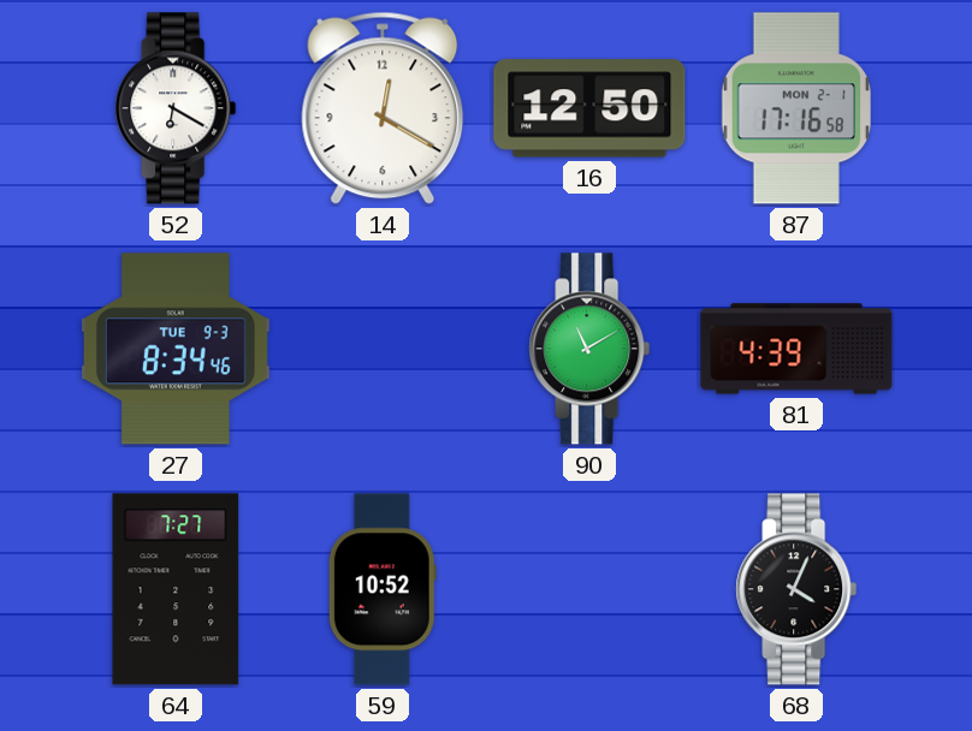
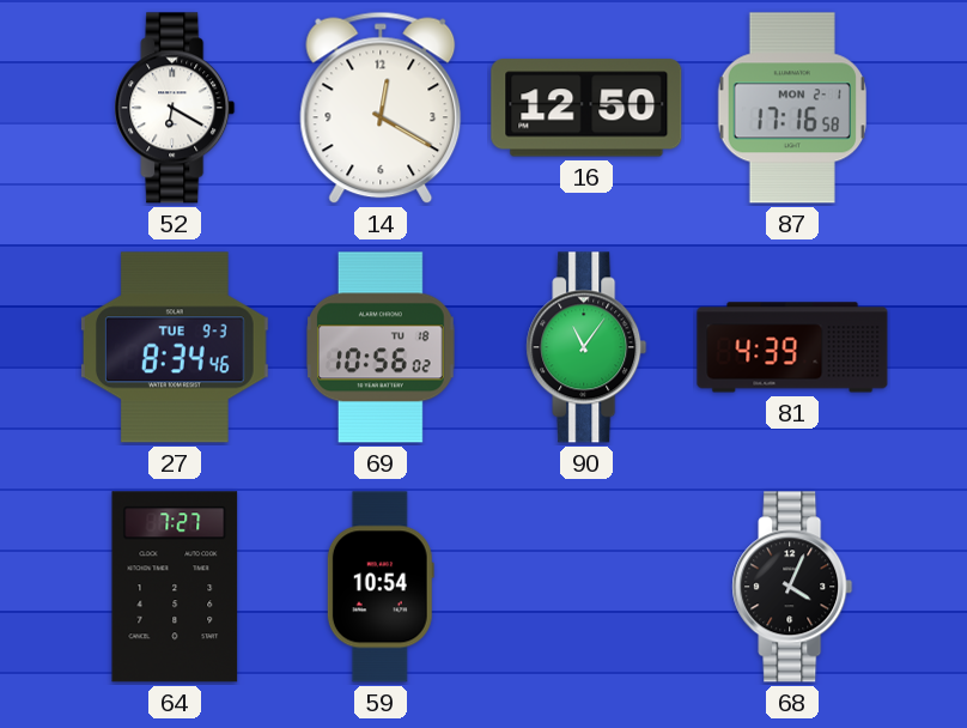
69: none -> 10:56
90: 11:10 -> 11:06
59: 10:52 -> 10:54
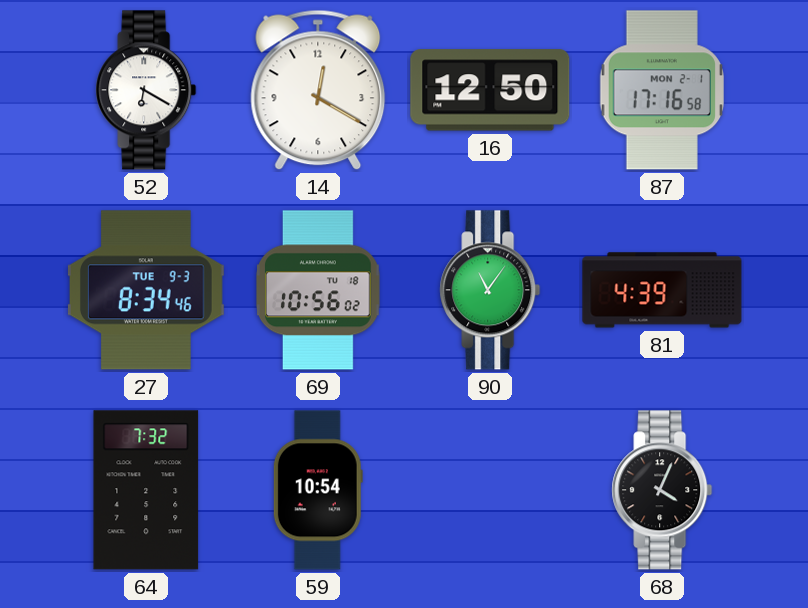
64: 7:27 -> 7:32
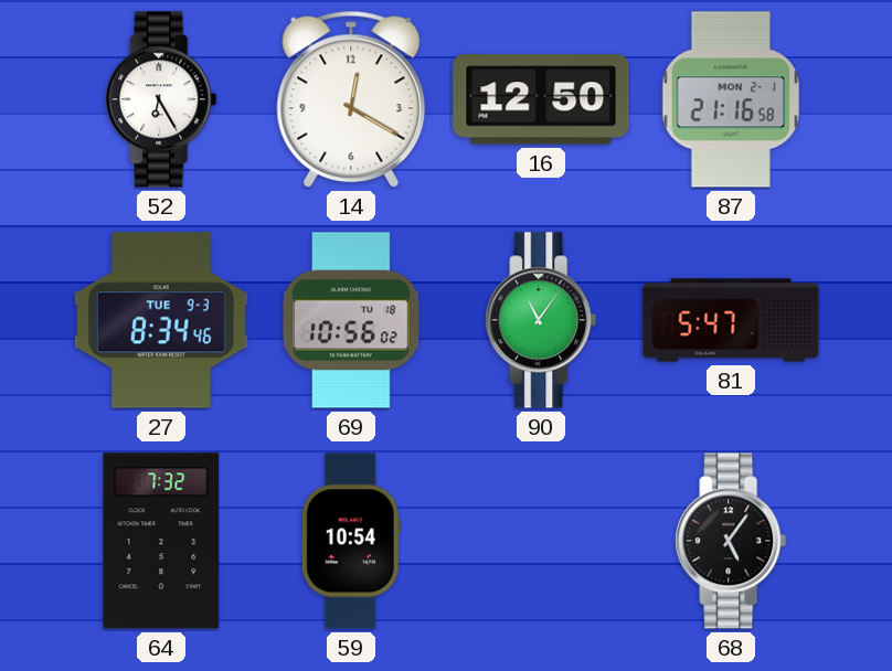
52: 6:20 -> 6:25
87: 17:16 -> 21:16
81: 4:39 -> 5:47
68: 4:04 -> 5:06
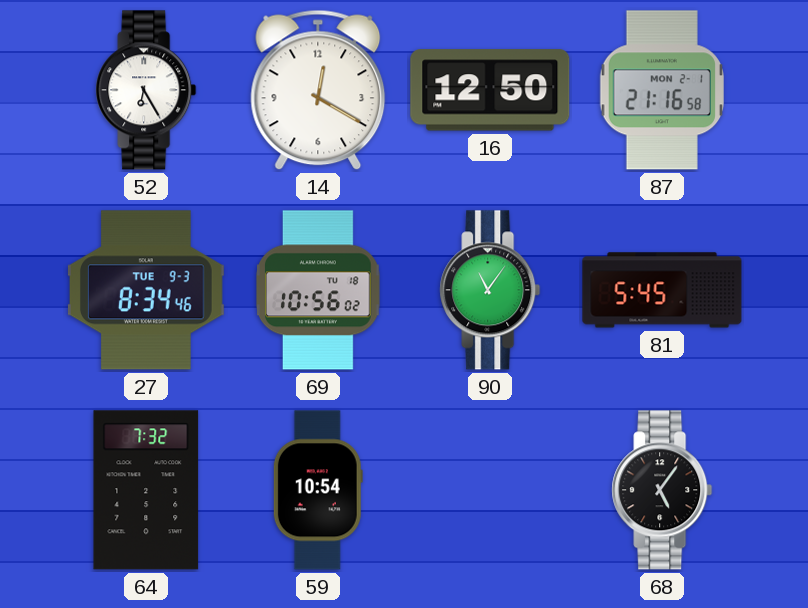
81: 5:47 -> 5:45
